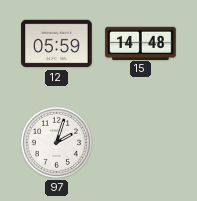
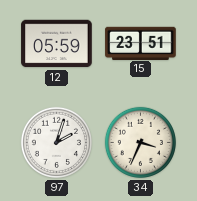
15: 14:48 -> 23:51
34: none -> 3:34
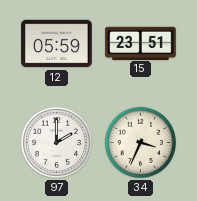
97: 2:03 -> 2:00
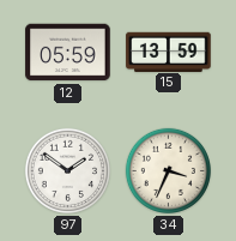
15: 23:51 -> 13:59
97: 2:00 -> 1:51
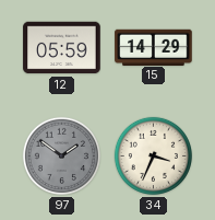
15: 13:59 -> 14:29
97 dial: white -> grey
